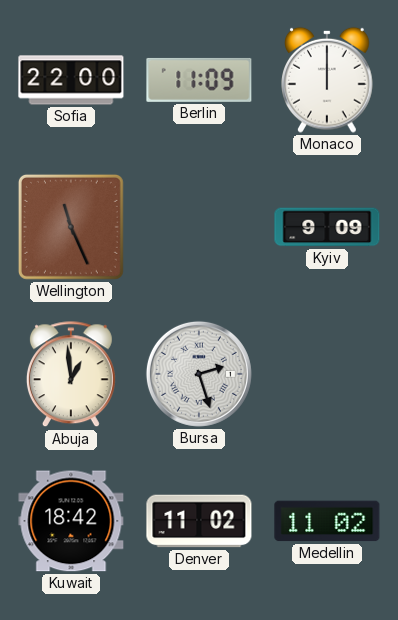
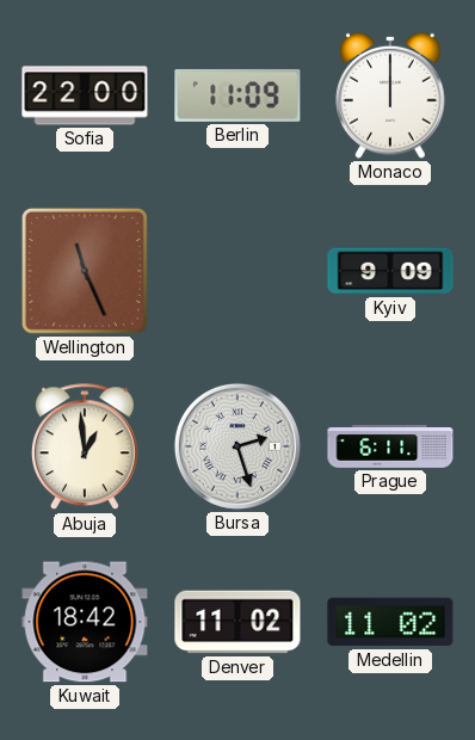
Prague: none -> 6:11
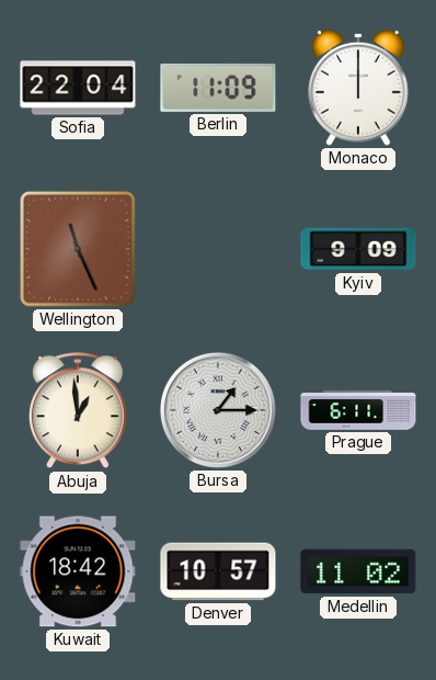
Sofia: 22:00 -> 22:04
Bursa: 2:27 -> 1:15
Denver: 11:02 -> 10:57
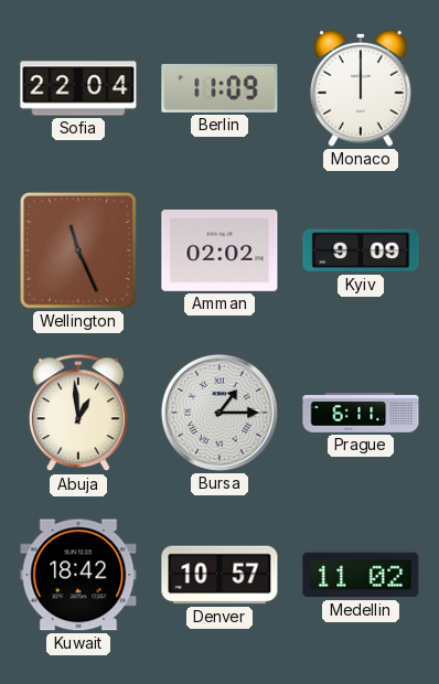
Amman: none -> 02:02
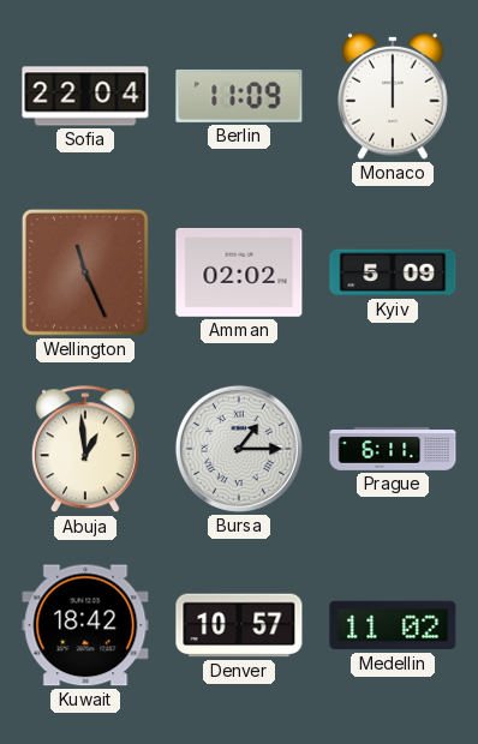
Kyiv: 9:09 -> 5:09
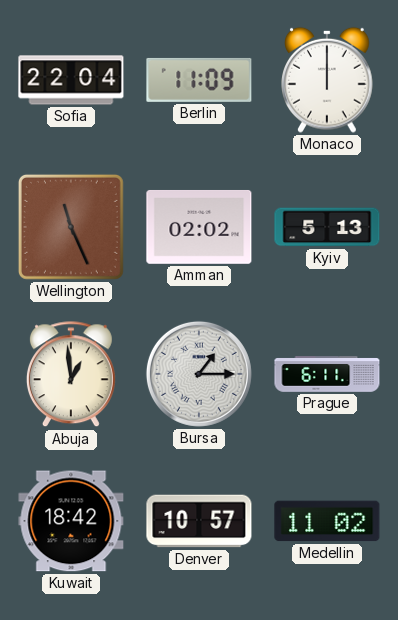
Kyiv: 5:09 -> 5:13
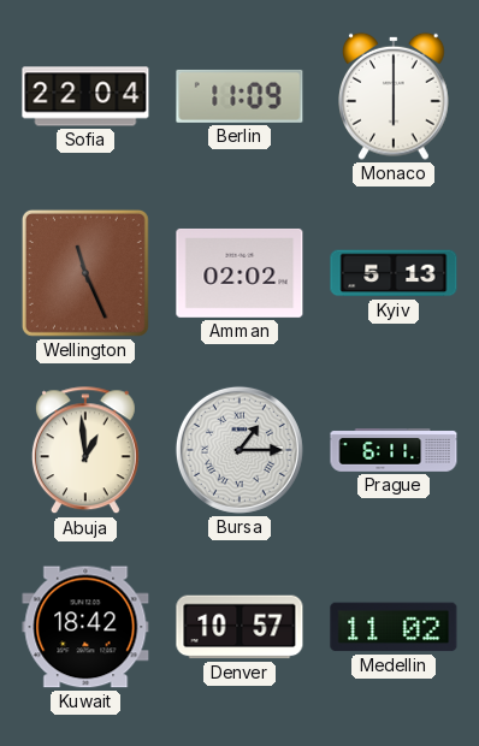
Monaco: 12:00 -> 6:00
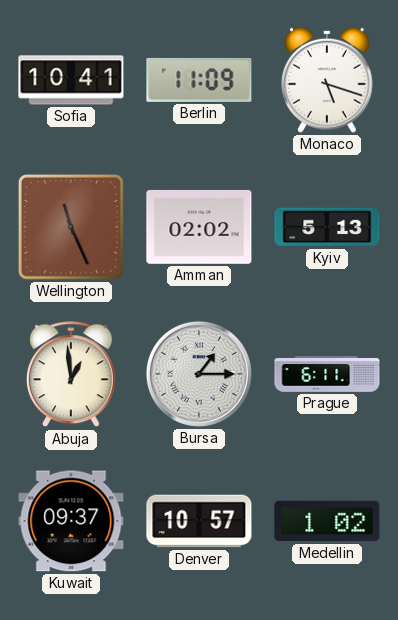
Sofia: 22:04 -> 10:41
Monaco: 6:00 -> 5:18
Kuwait: 18:42 -> 09:37
Medellin: 11:02 -> 1:02
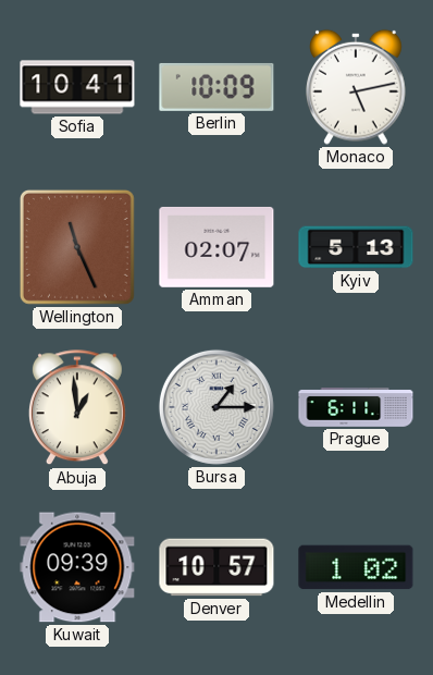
Berlin: 11:09 -> 10:09
Monaco: 5:18 -> 5:13
Amman: 02:02 -> 02:07
Kuwait: 09:37 -> 09:39
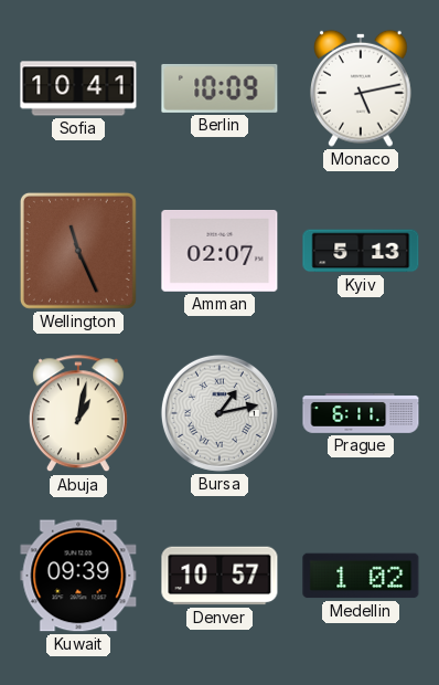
Abuja: 12:59 -> 1:02
Bursa: 1:15 -> 1:13
